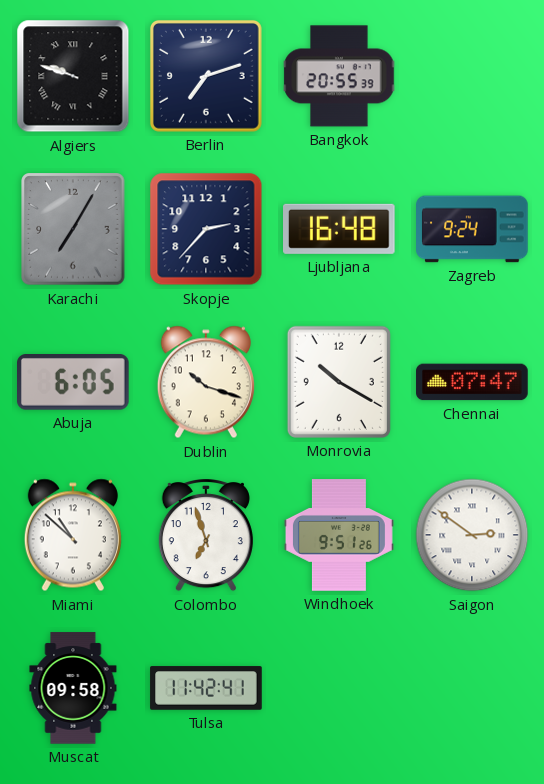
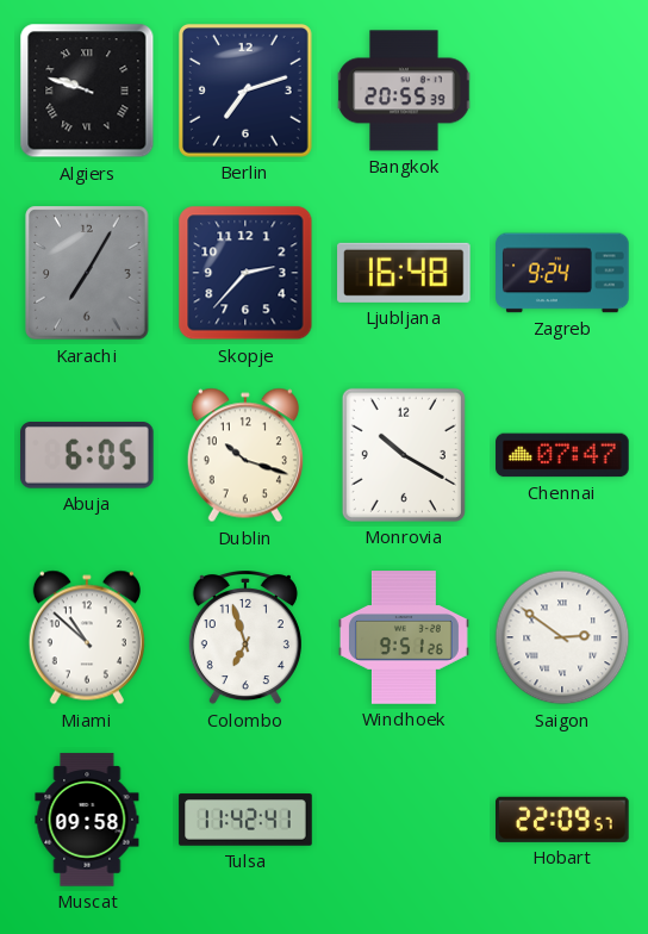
Hobart: none -> 22:09
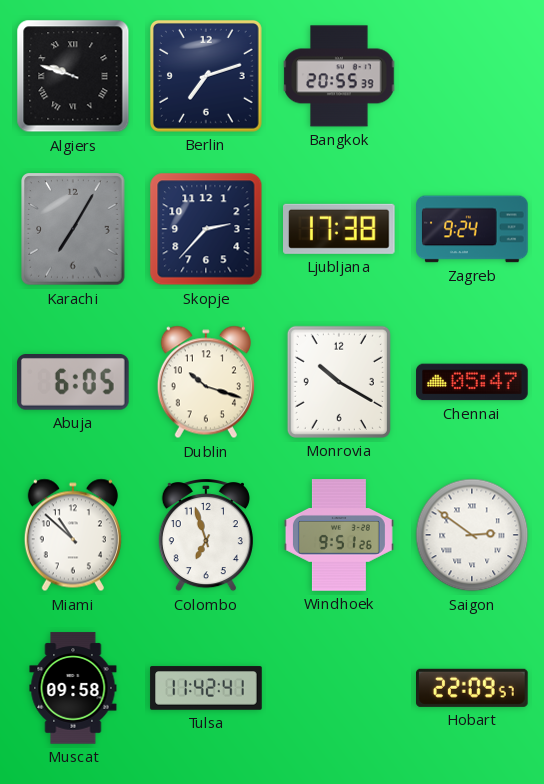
Ljubljana: 16:48 -> 17:38
Chennai: 07:47 -> 05:47
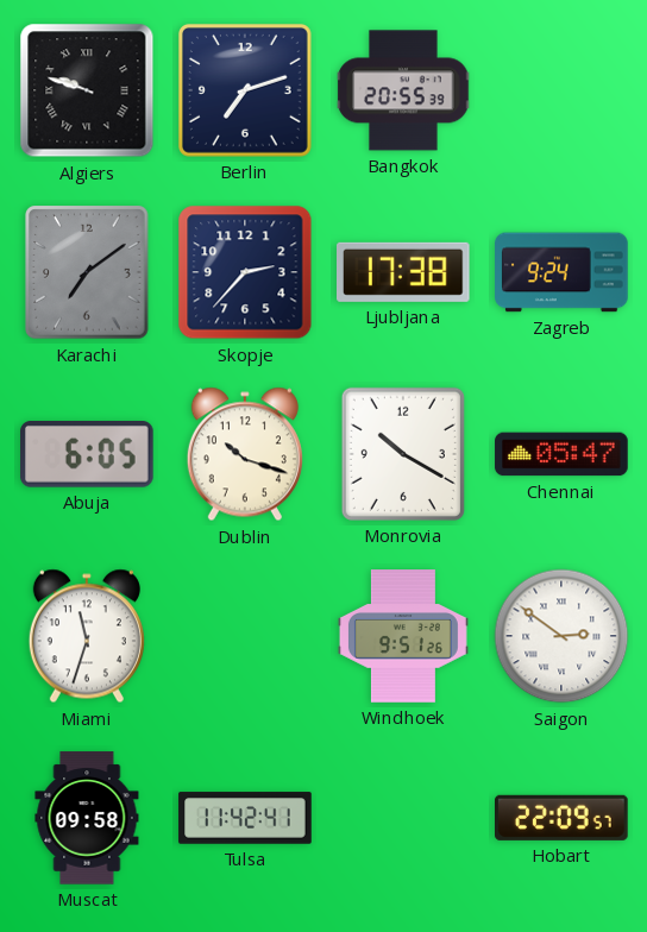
Karachi: 7:05 -> 7:09
Miami: 10:52 -> 11:33
Colombo: 6:57 -> none
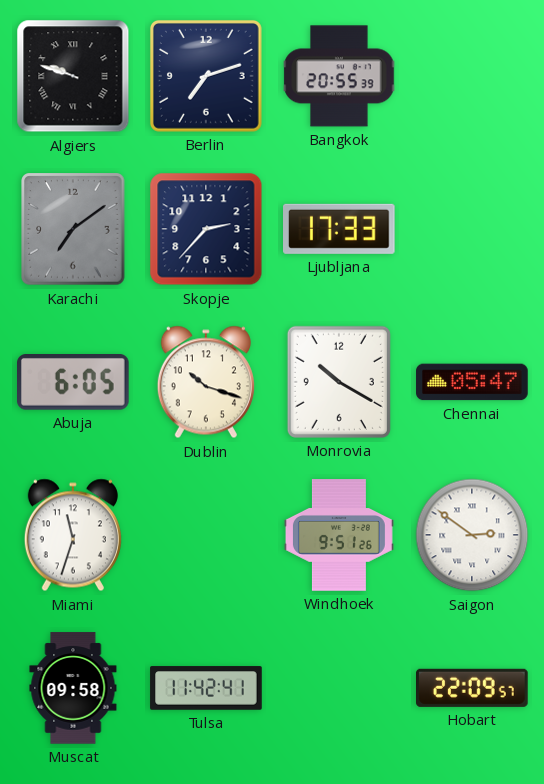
Ljubljana: 17:38 -> 17:33
Zagreb: 9:24 -> none
